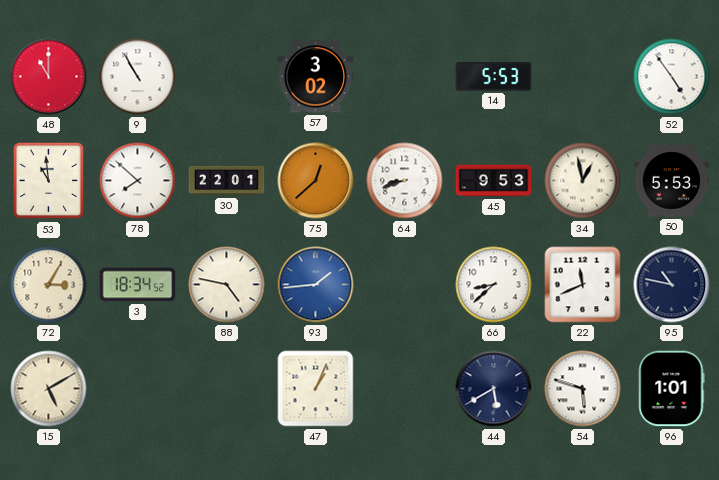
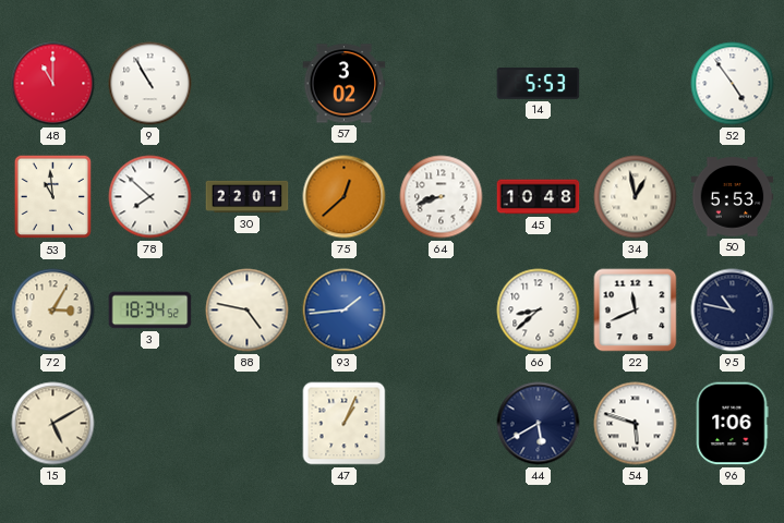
45: 9:53 -> 10:48
96: 1:01 -> 1:06
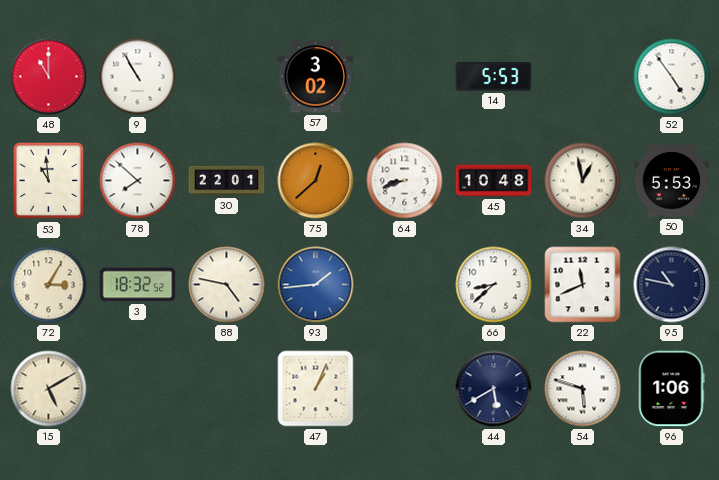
3: 18:34 -> 18:32
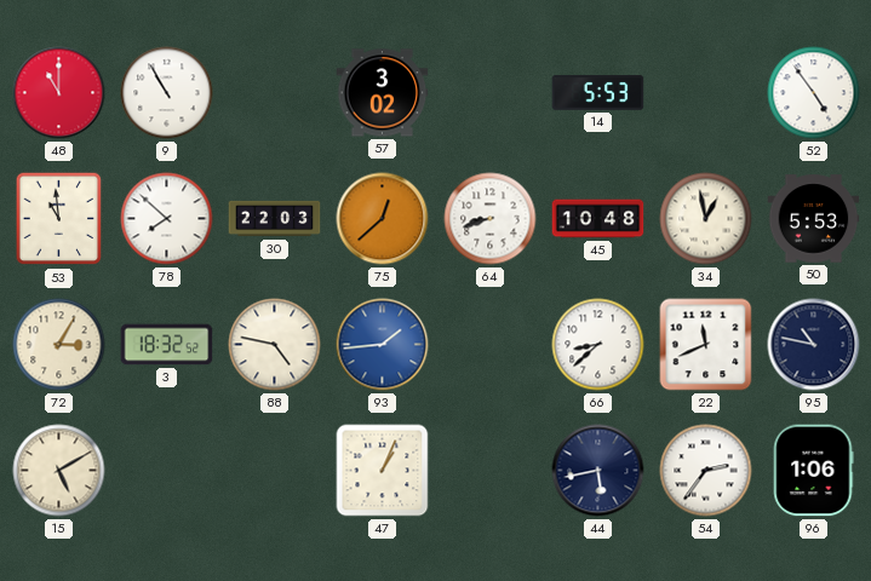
30: 22:01 -> 22:03
44: 5:40 -> 5:43
54: 5:48 -> 2:36
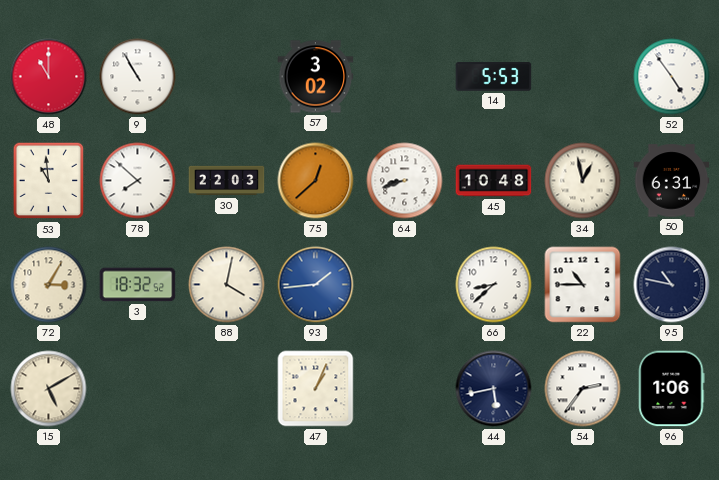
50: 5:53 -> 6:31
88: 4:47 -> 4:02
22: 11:41 -> 10:45
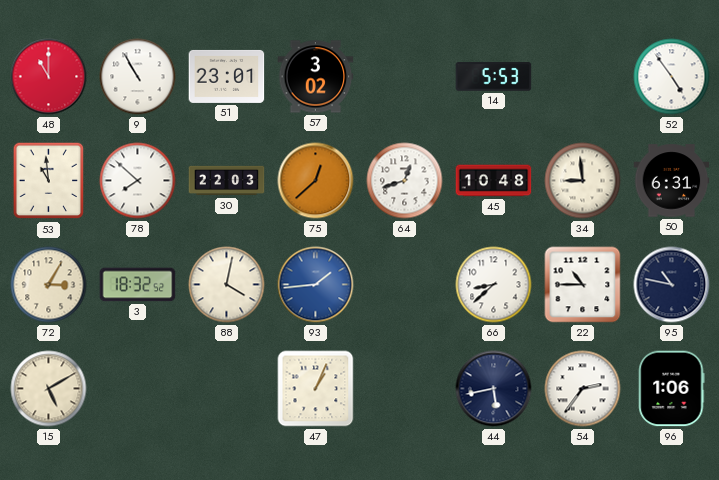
51: none -> 23:01
64: 8:42 -> 12:42
34: 12:58 -> 8:59
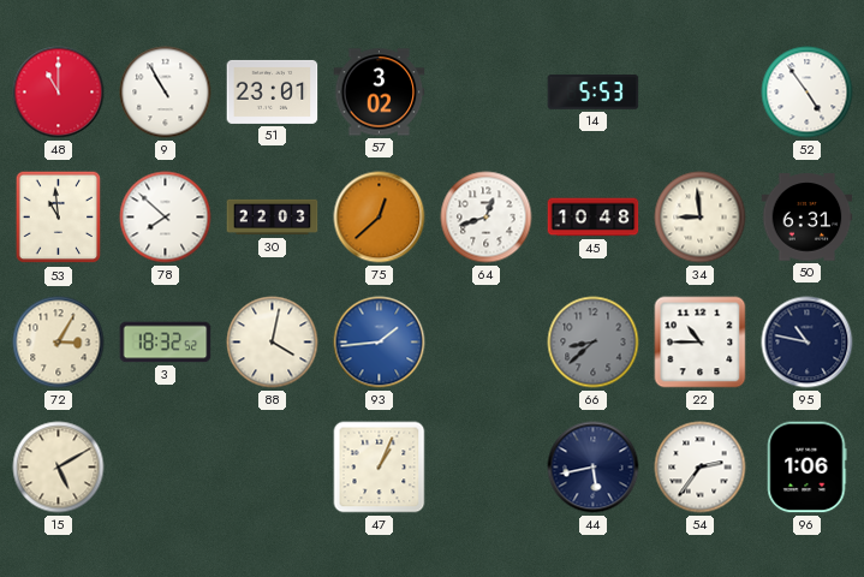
66 dial: white -> grey
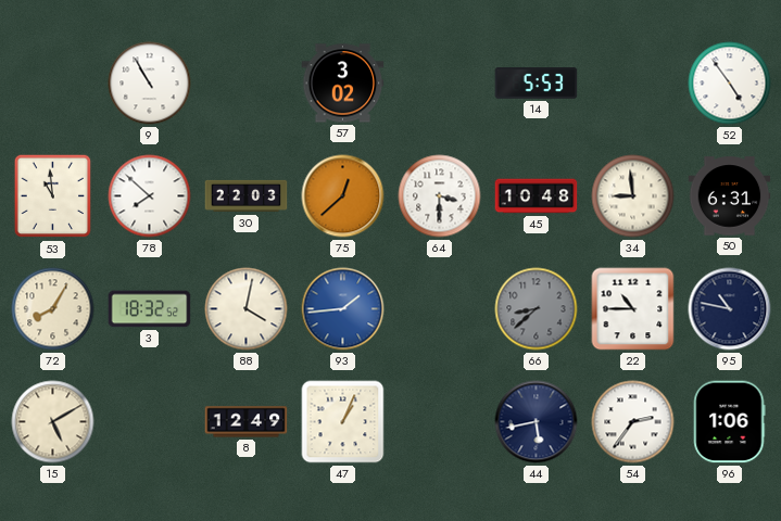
48: 11:00 -> none
51: 23:01 -> none
64: 12:42 -> 3:30
72: 3:05 -> 8:05
8: none -> 12:49
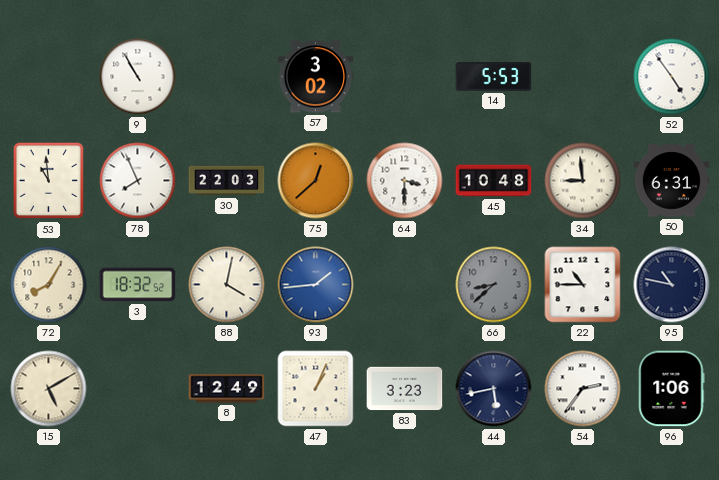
78: 7:52 -> 7:56
83: none -> 3:23
